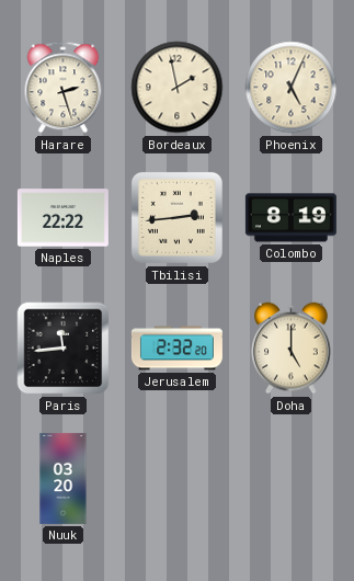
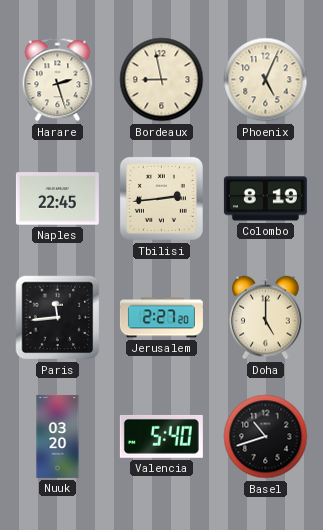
Bordeaux: 1:58 -> 8:58
Naples: 22:22 -> 22:45
Jerusalem: 2:32 -> 2:27
Valencia: none -> 5:40
Basel: none -> 10:42
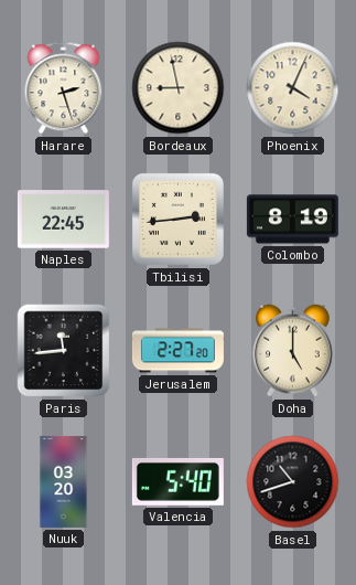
Phoenix: 5:04 -> 4:04
